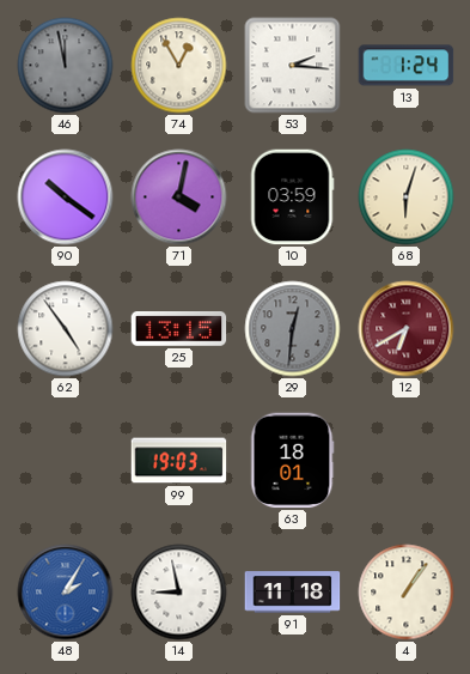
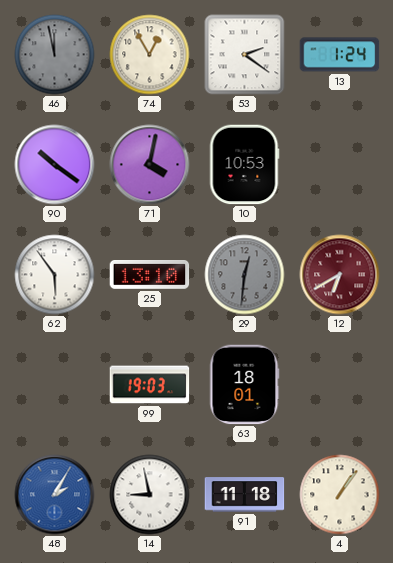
53: 2:16 -> 2:21
10: 03:59 -> 10:53
68: 6:03 -> none
62: 4:54 -> 5:54
25: 13:15 -> 13:10
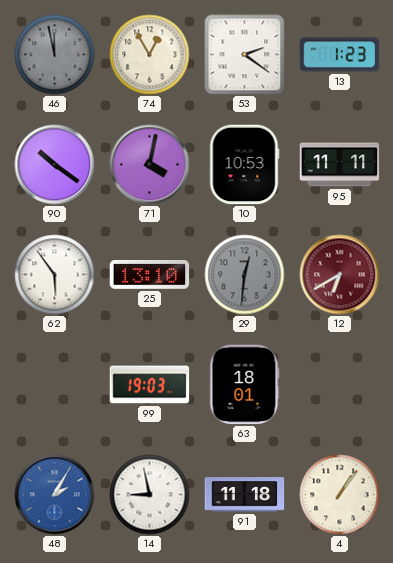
13: 1:24 -> 1:23
95: none -> 11:11
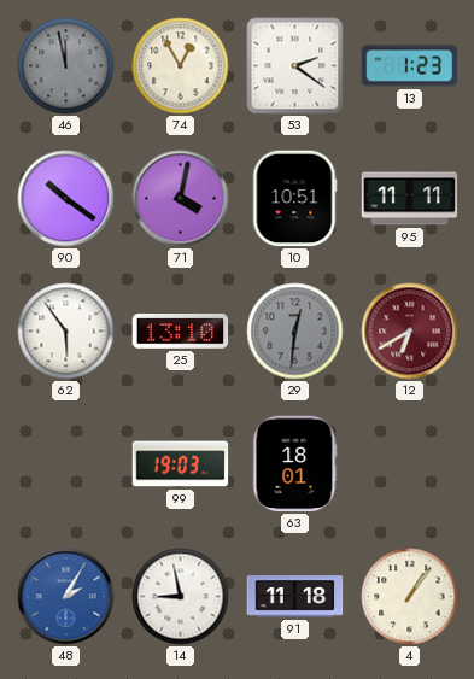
10: 10:53 -> 10:51
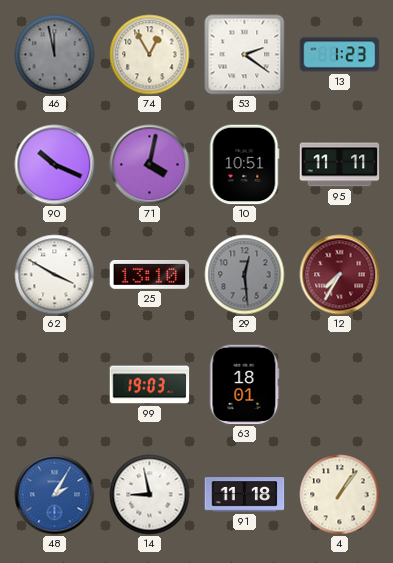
90: 10:21 -> 10:19
62: 5:54 -> 3:50
29: 12:31 -> 12:29
12: 6:40 -> 7:35
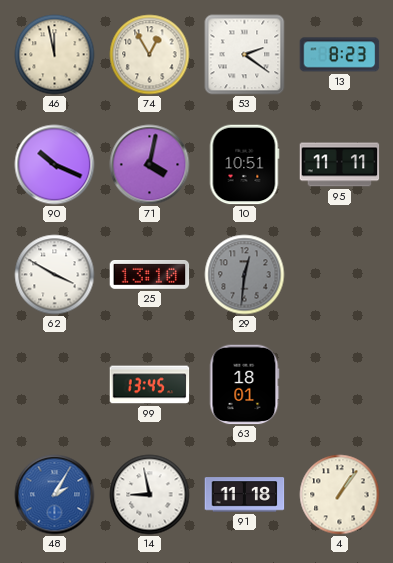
46 dial: grey -> cream
13: 1:23 -> 8:23
29: 12:29 -> 12:31
12: 7:35 -> none
99: 19:03 -> 13:45
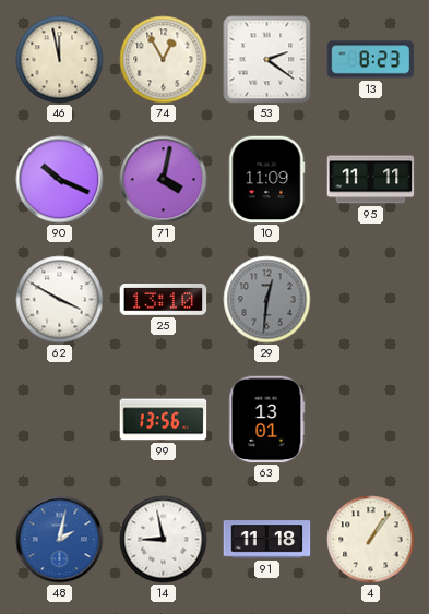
10: 10:51 -> 11:09
99: 13:45 -> 13:56
63: 18:01 -> 13:01
48: 2:05 -> 2:02
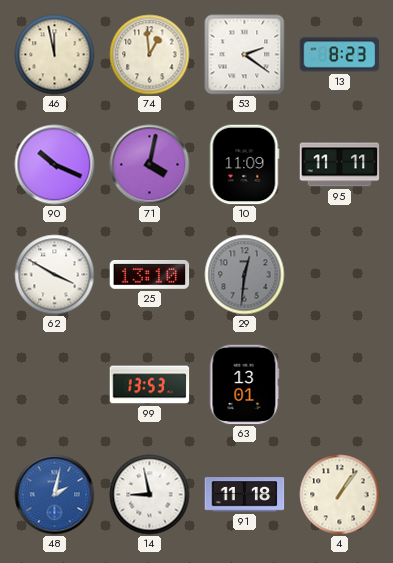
74: 12:55 -> 12:59
99: 13:56 -> 13:53
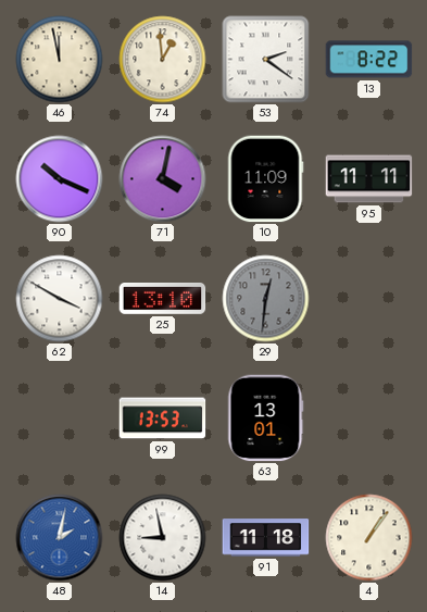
13: 8:23 -> 8:22
